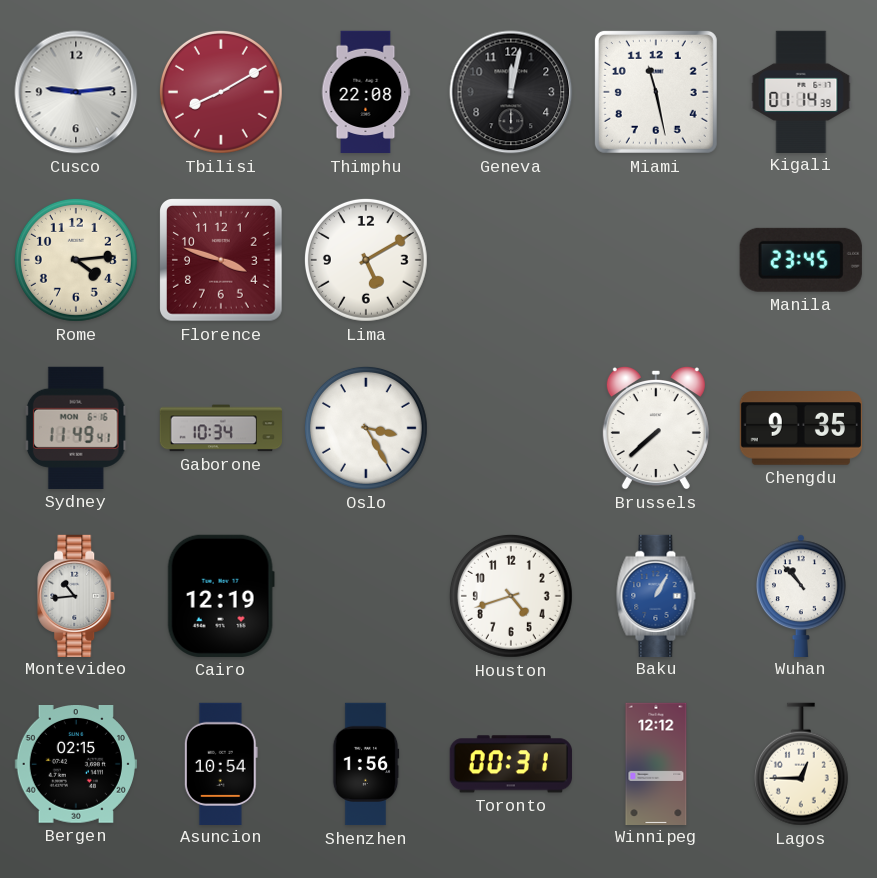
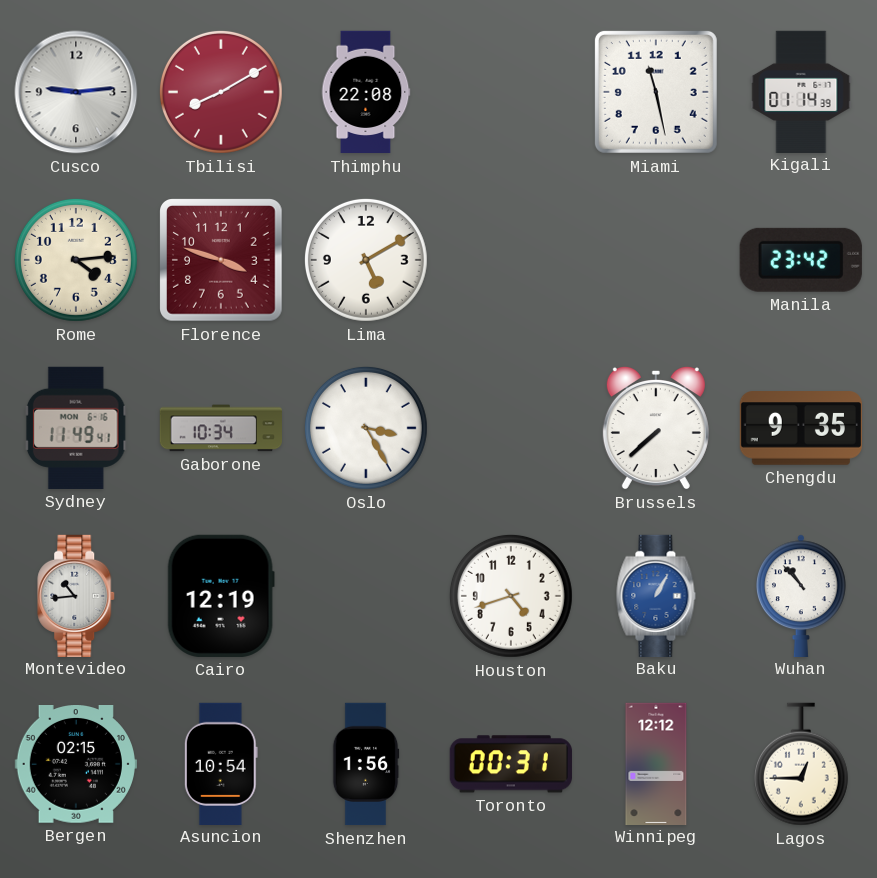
Geneva: 12:02 -> none
Manila: 23:45 -> 23:42
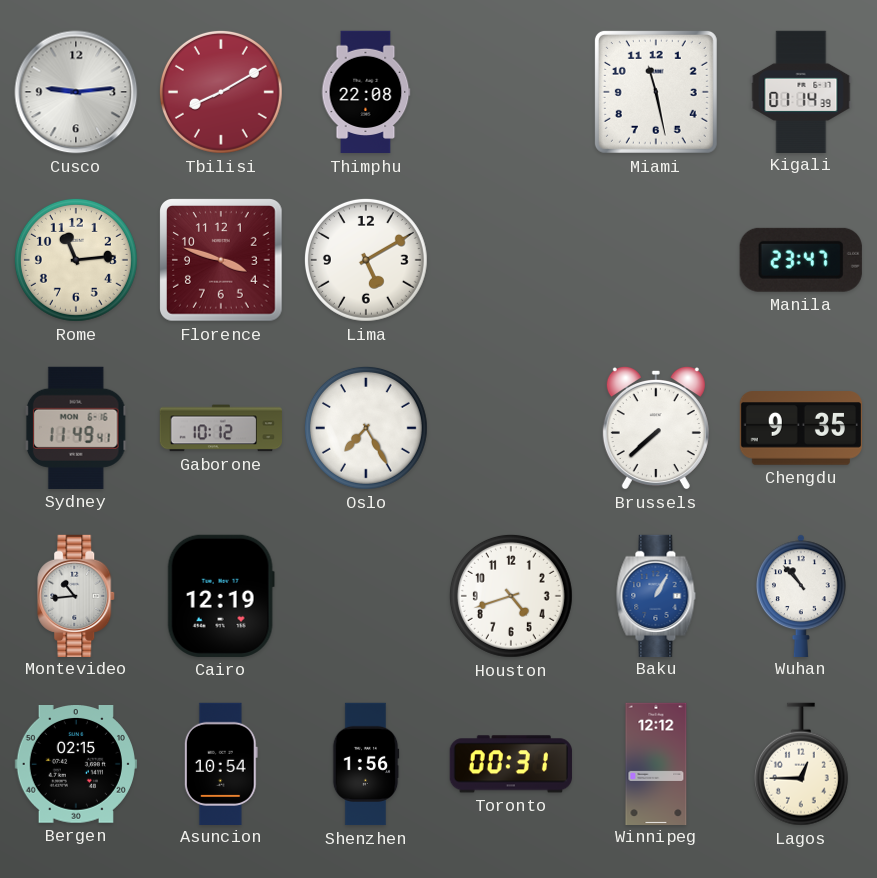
Rome: 4:14 -> 11:14
Manila: 23:42 -> 23:47
Gaborone: 10:34 -> 10:12
Oslo: 3:25 -> 7:25
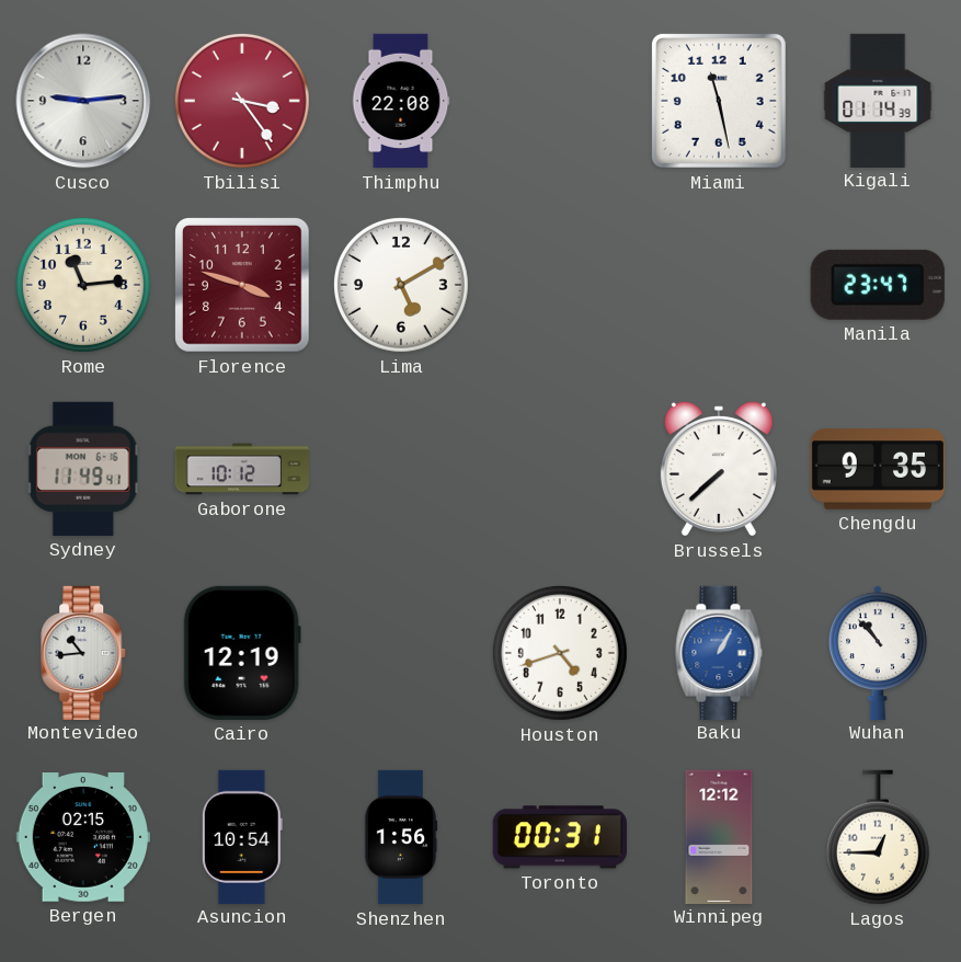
Tbilisi: 8:10 -> 3:24
Oslo: 7:25 -> none
